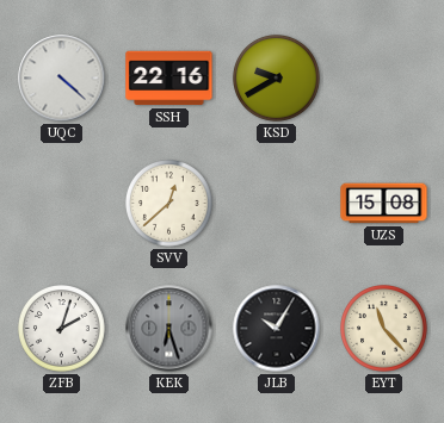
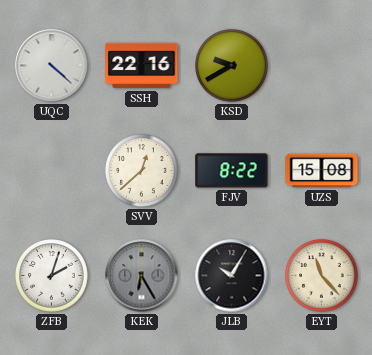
FJV: none -> 8:22
KEK: 6:27 -> 6:25
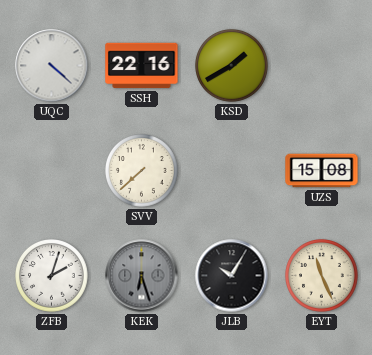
KSD: 9:40 -> 1:40
SVV: 12:38 -> 7:38
FJV: 8:22 -> none
KEK: 6:25 -> 6:27
EYT: 11:23 -> 11:26
